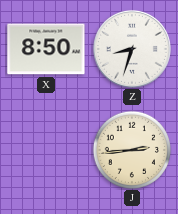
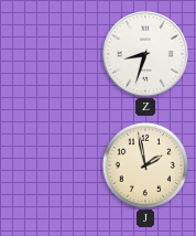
X: 8:50 -> none
J: 2:44 -> 1:58
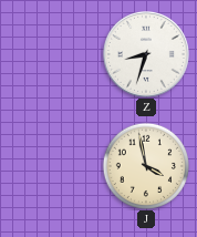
J: 1:58 -> 3:58
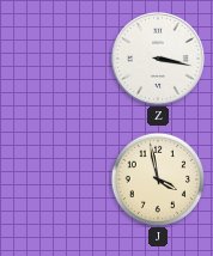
Z: 8:33 -> 3:17
